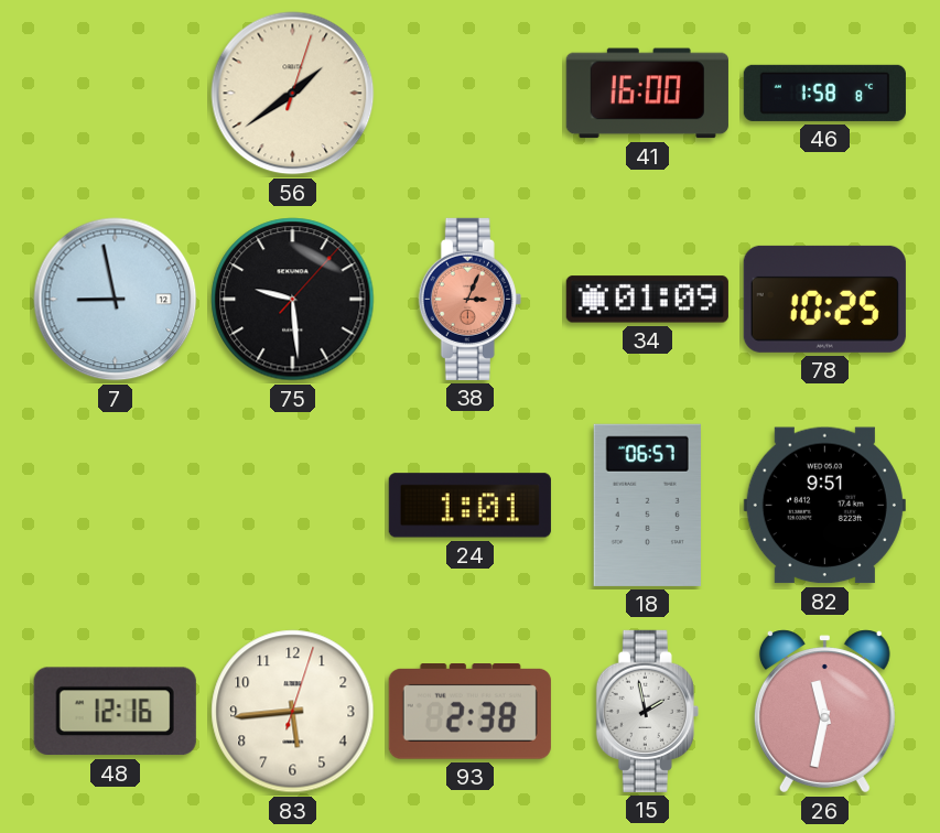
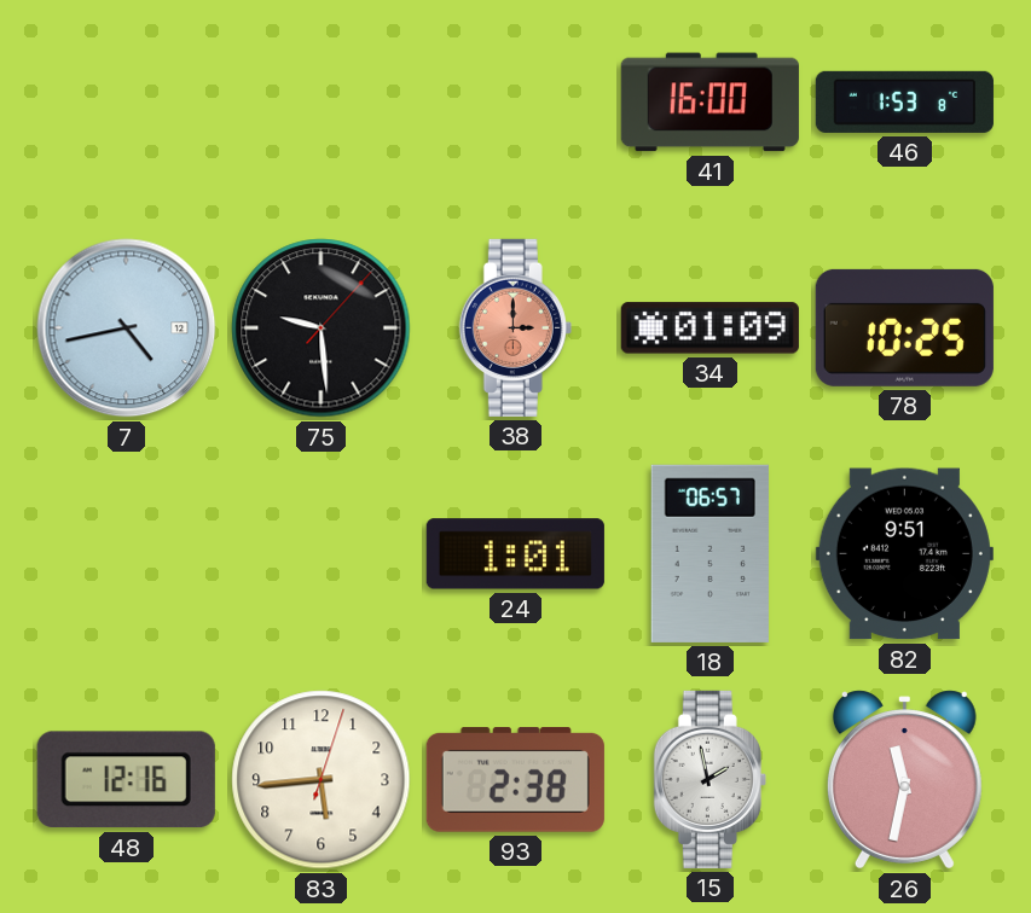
56: 1:39 -> none
46: 1:58 -> 1:53
7: 8:58 -> 4:43
38: 3:04 -> 3:00
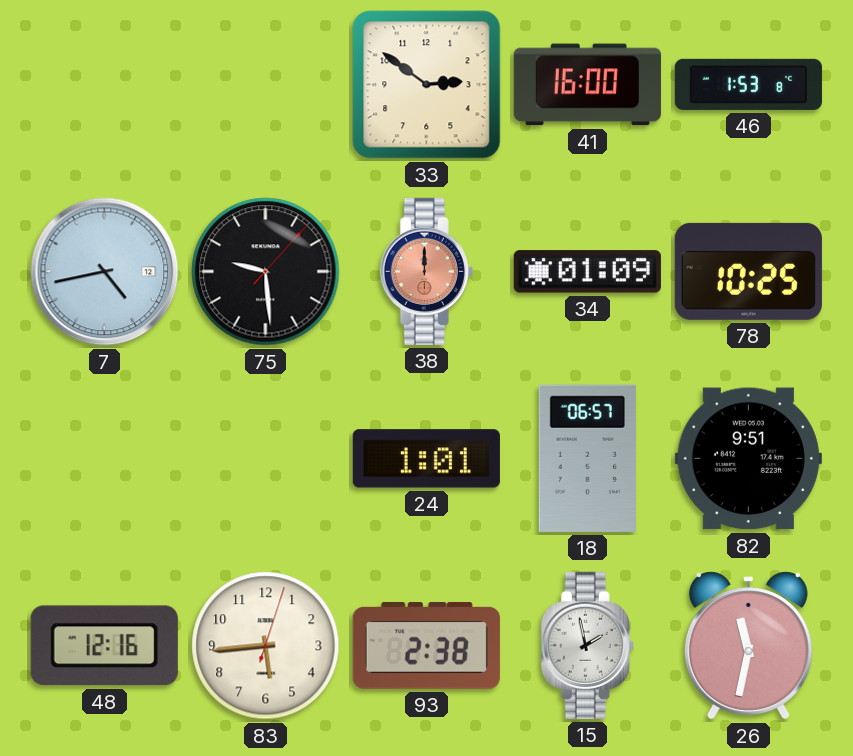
33: none -> 2:51
38: 3:00 -> 12:00
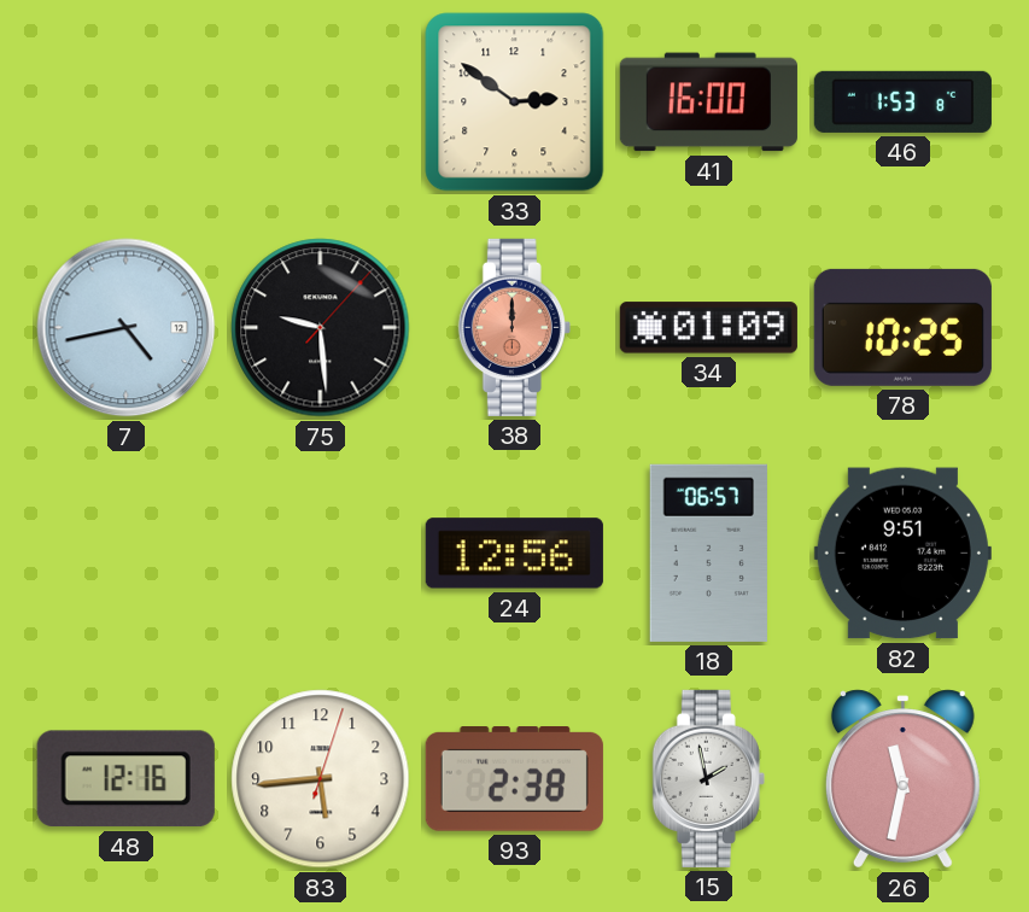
24: 1:01 -> 12:56
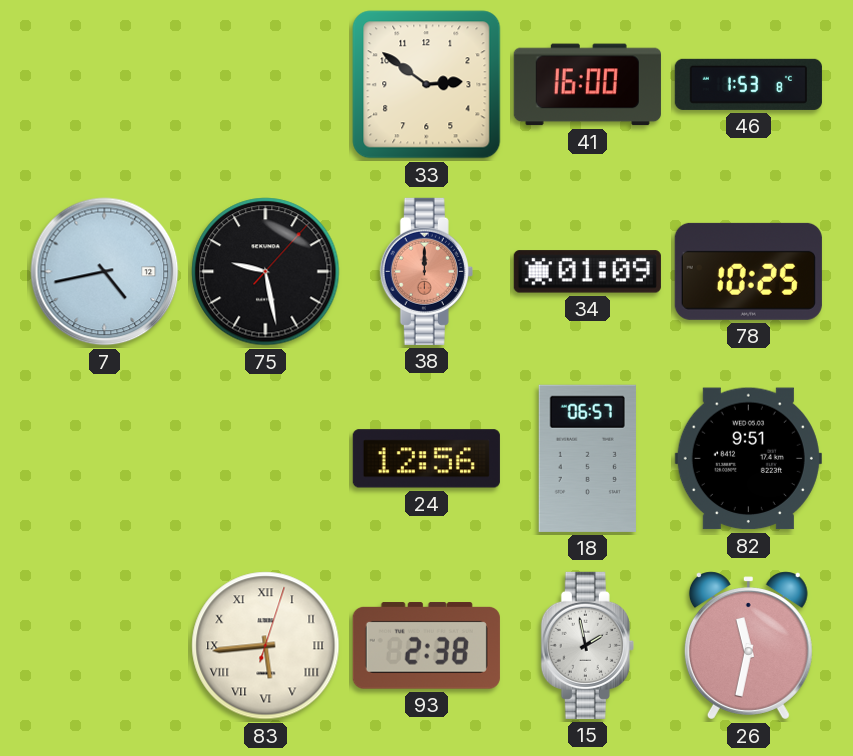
75: 9:29 -> 9:28
48: 12:16 -> none
83 numerals: Arabic -> Roman
